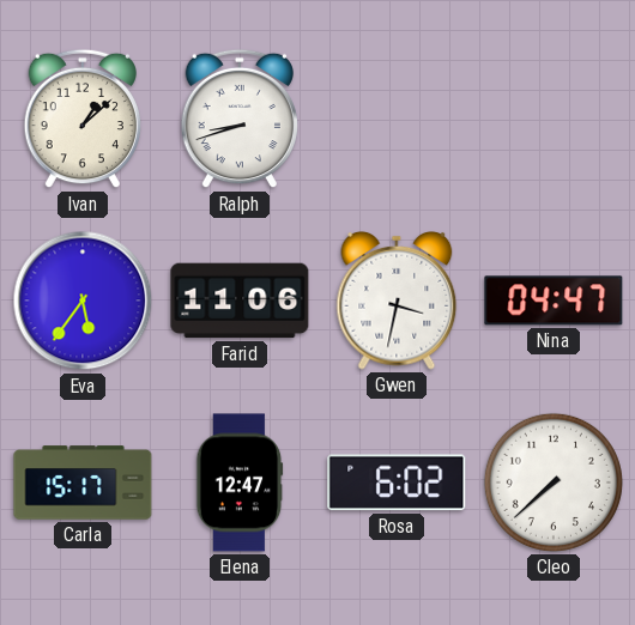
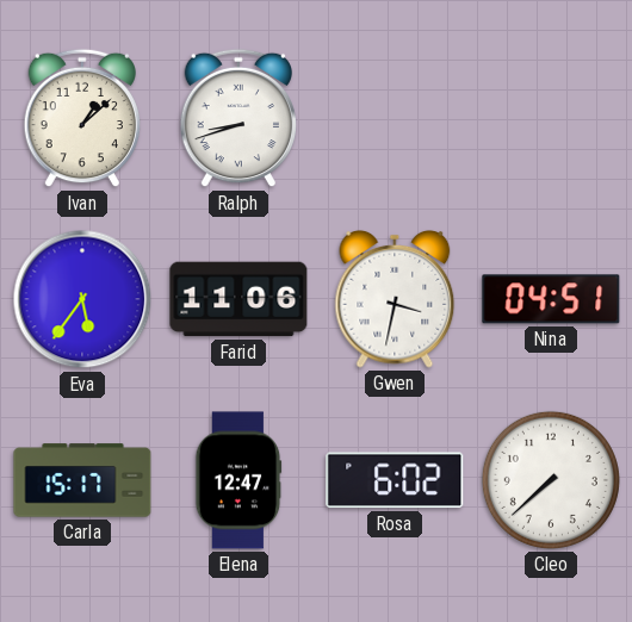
Nina: 04:47 -> 04:51
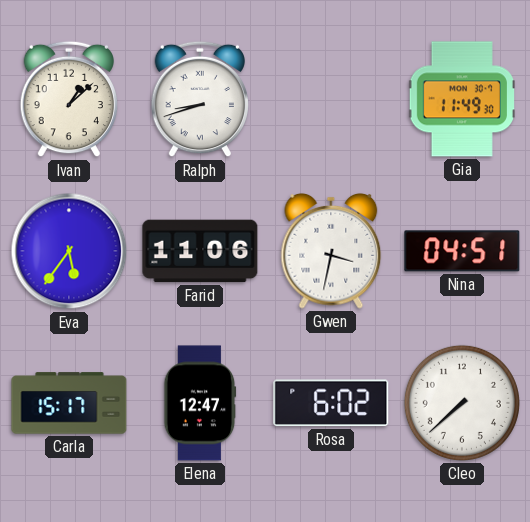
Gia: none -> 11:49
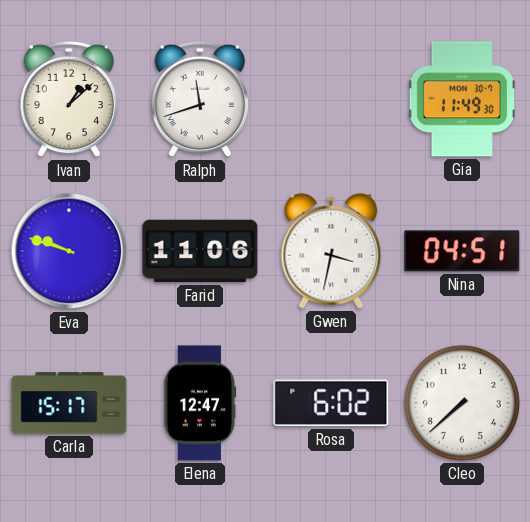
Ralph: 8:42 -> 11:42
Eva: 5:36 -> 9:48
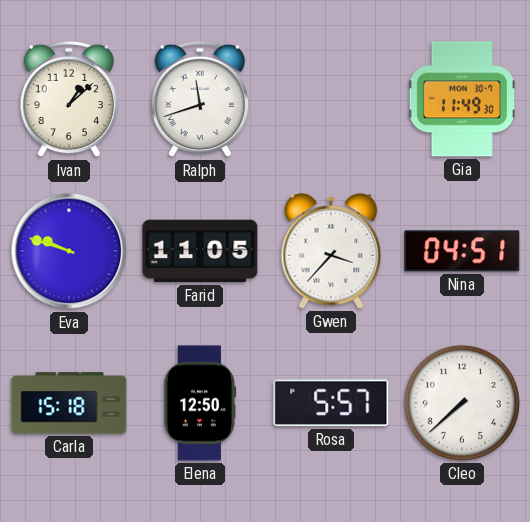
Farid: 11:06 -> 11:05
Gwen: 3:32 -> 3:37
Carla: 15:17 -> 15:18
Elena: 12:47 -> 12:50
Rosa: 6:02 -> 5:57
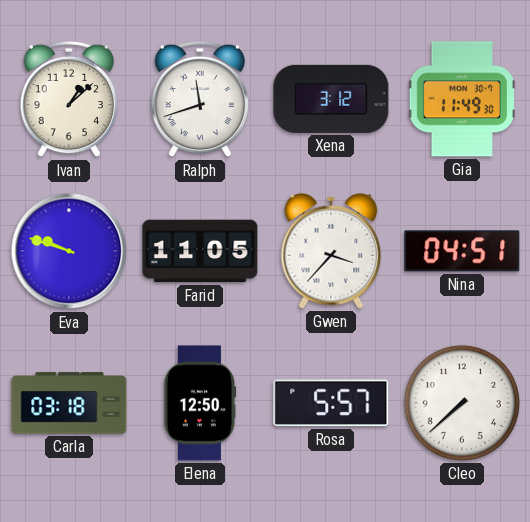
Xena: none -> 3:12
Carla: 15:18 -> 03:18
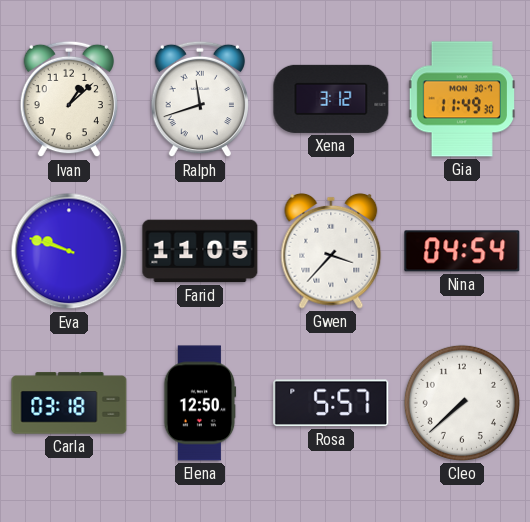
Nina: 04:51 -> 04:54
